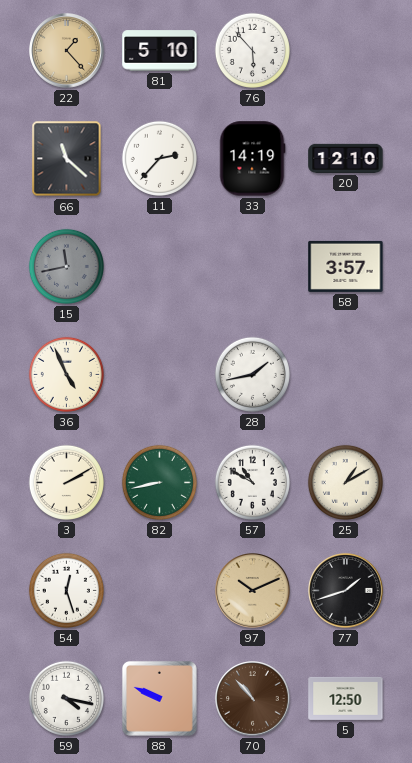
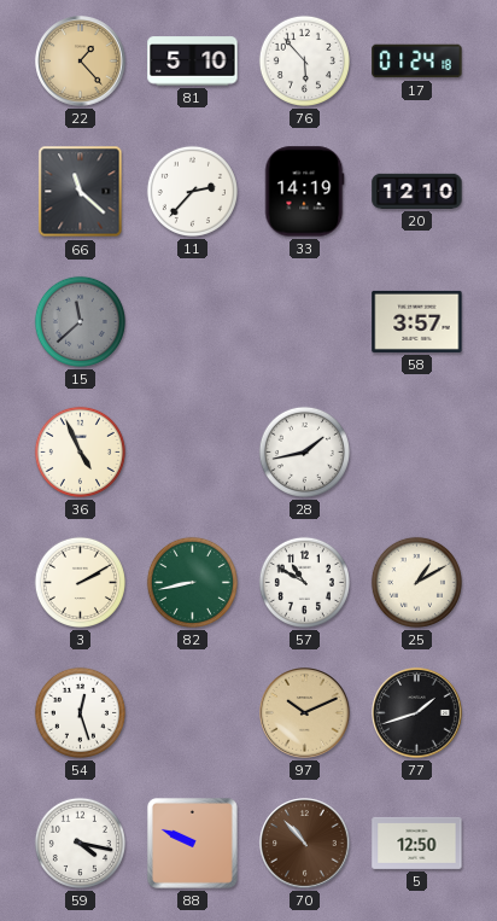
17: none -> 01:24
15: 11:43 -> 11:38
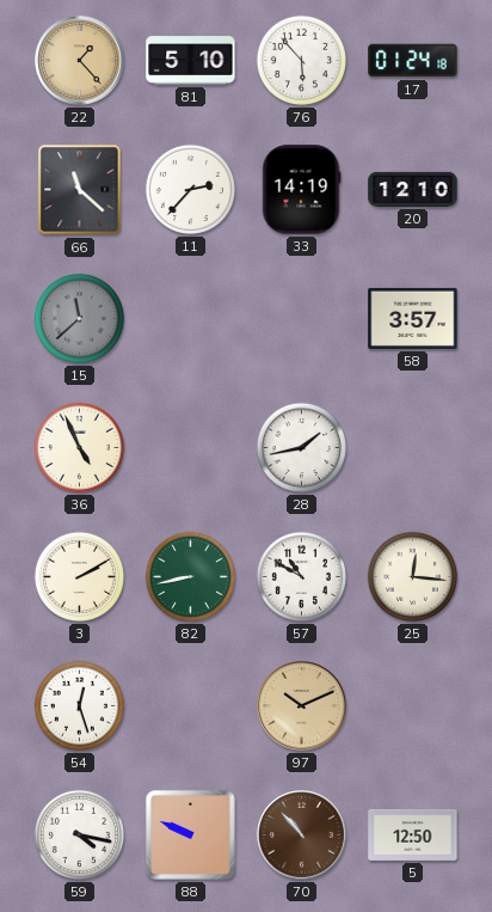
25: 1:10 -> 12:16
77: 1:42 -> none
